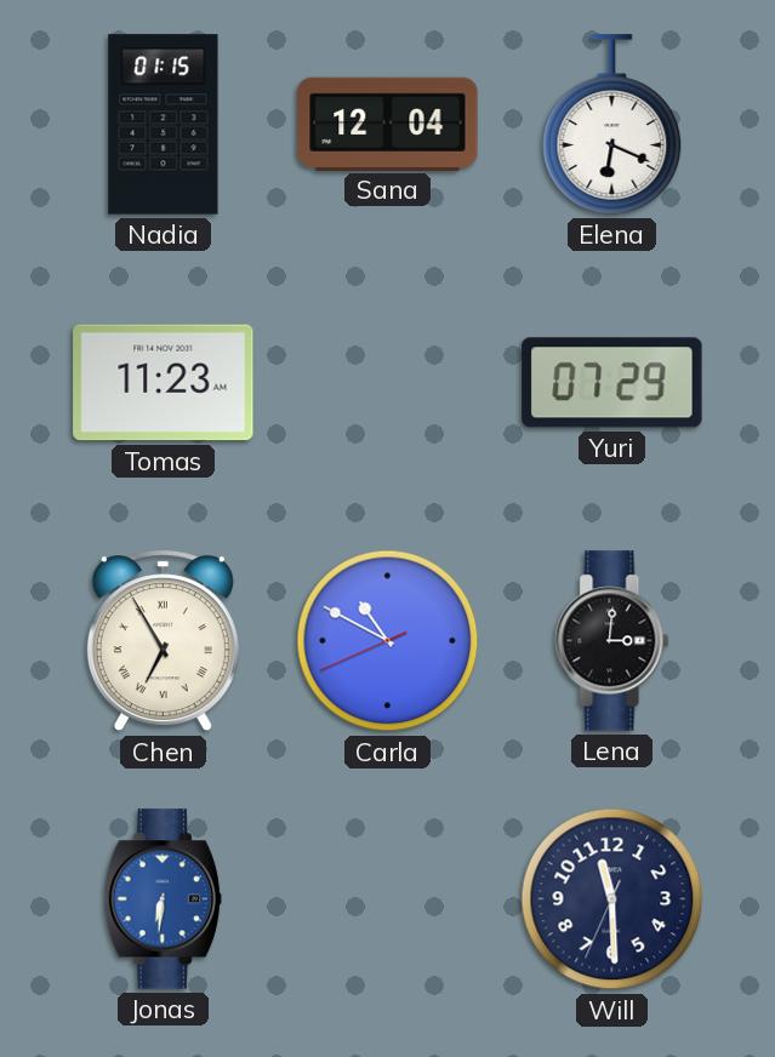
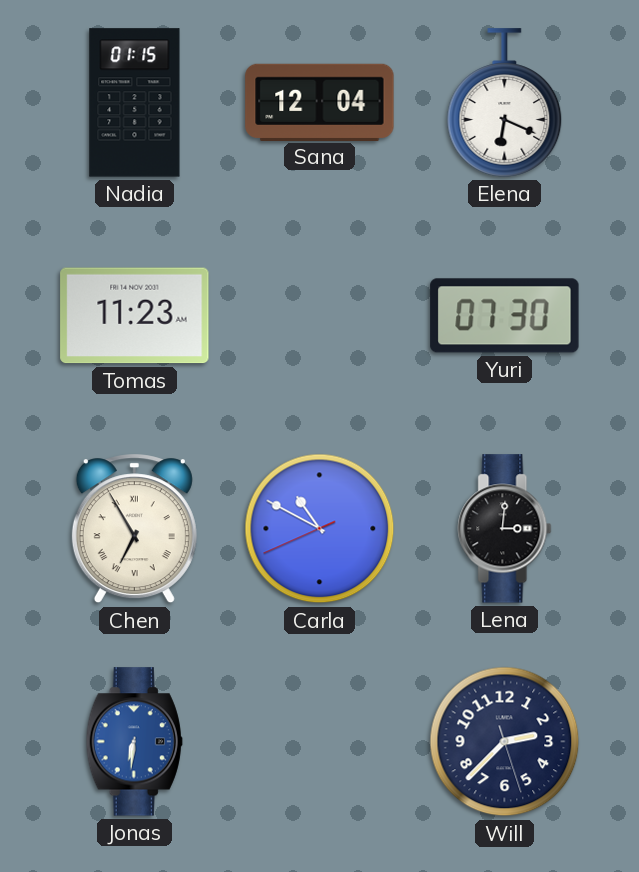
Yuri: 07:29 -> 07:30
Will: 11:29 -> 2:37
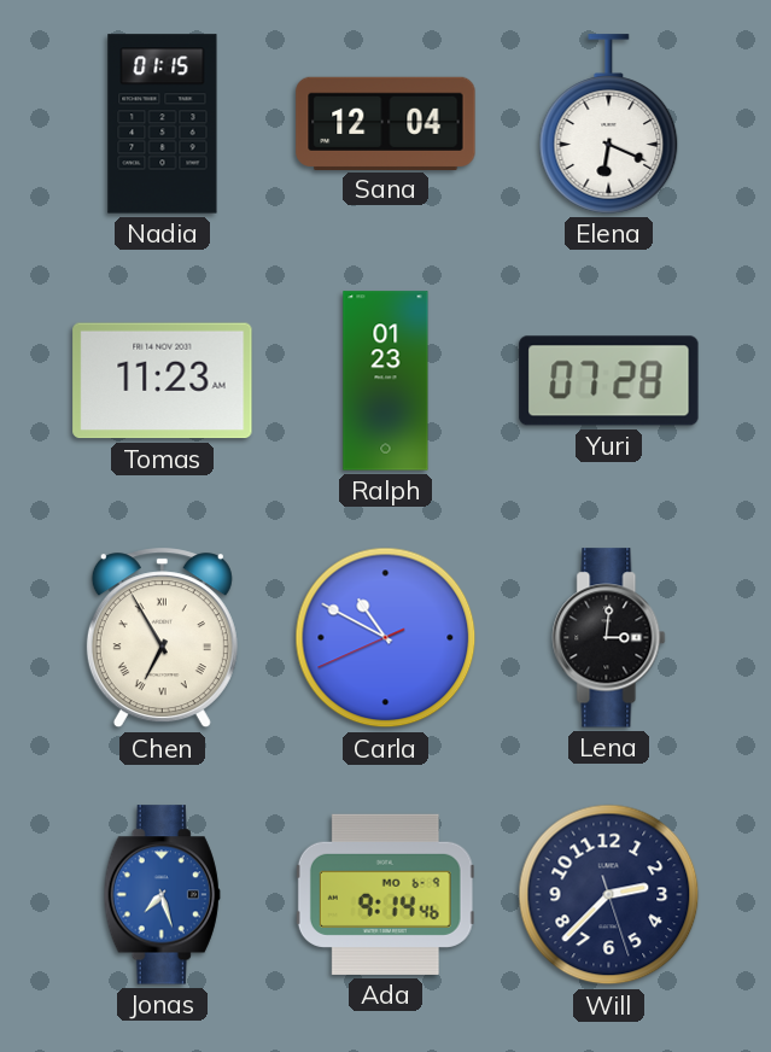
Ralph: none -> 01:23
Yuri: 07:30 -> 07:28
Jonas: 6:31 -> 7:27
Ada: none -> 9:14
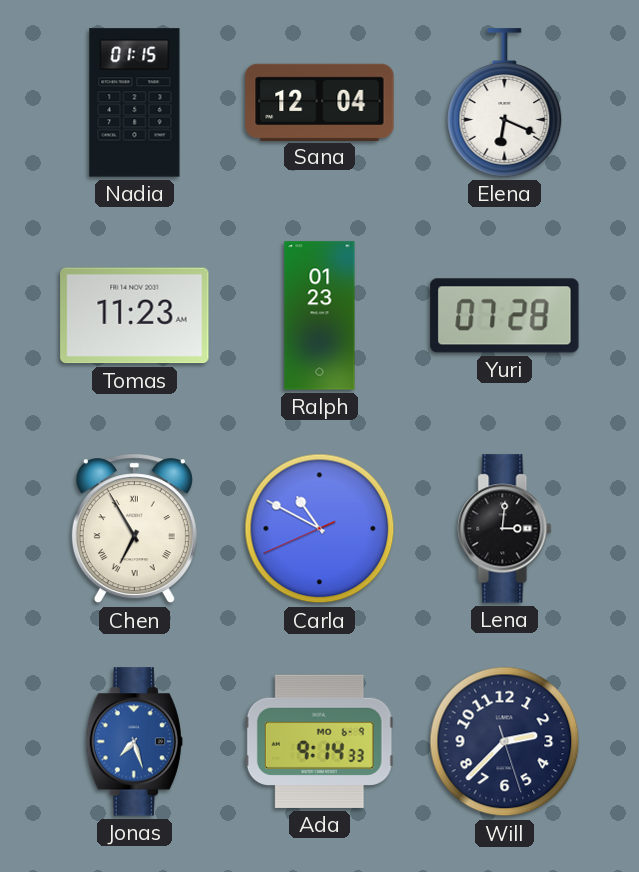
Ada: 9:14:46 -> 9:14:33
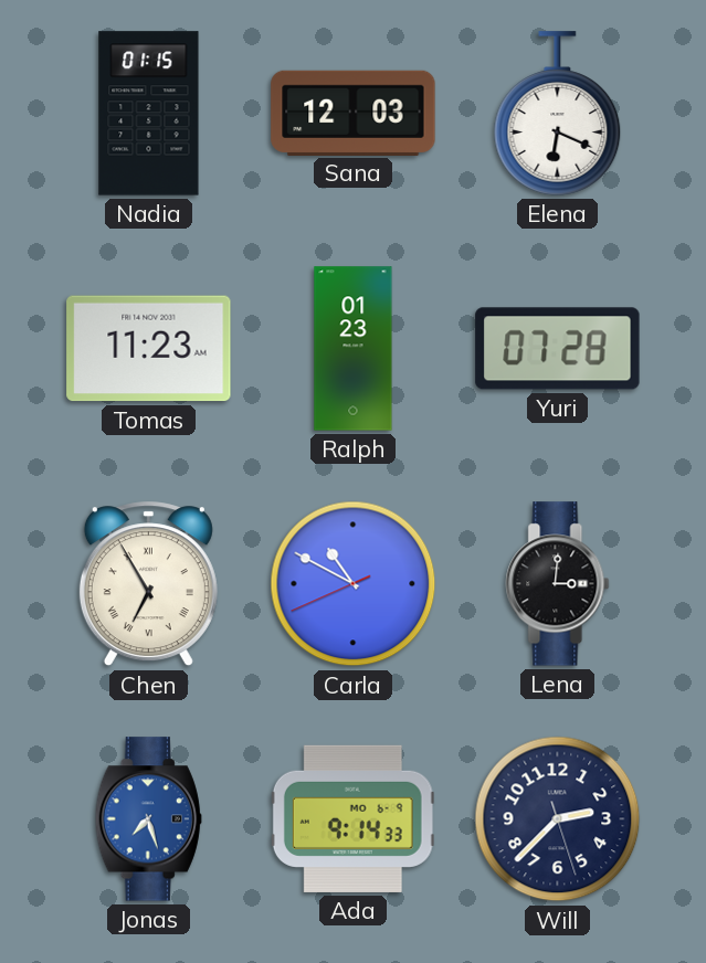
Sana: 12:04 -> 12:03
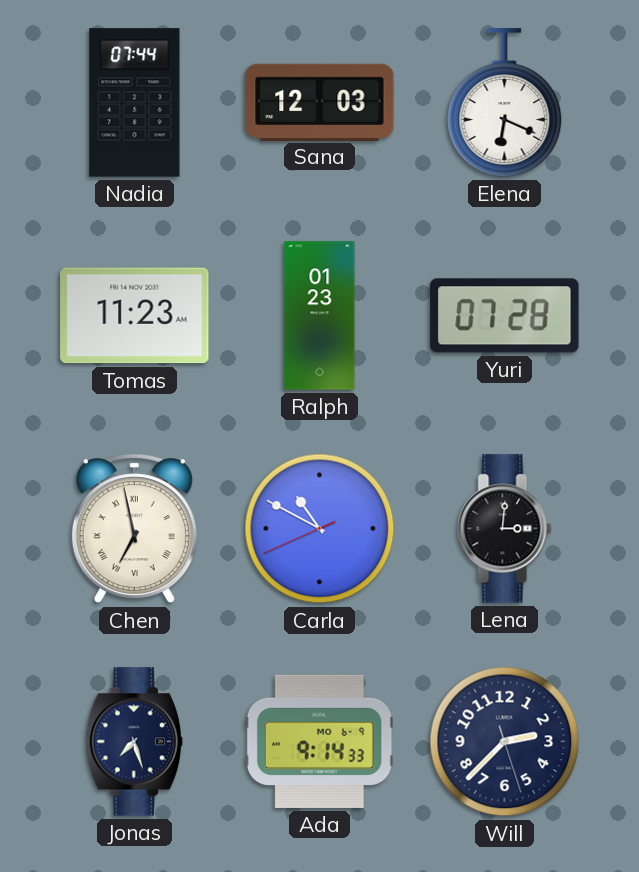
Nadia: 01:15 -> 07:44
Chen: 6:55 -> 6:58
Jonas dial: blue -> navy
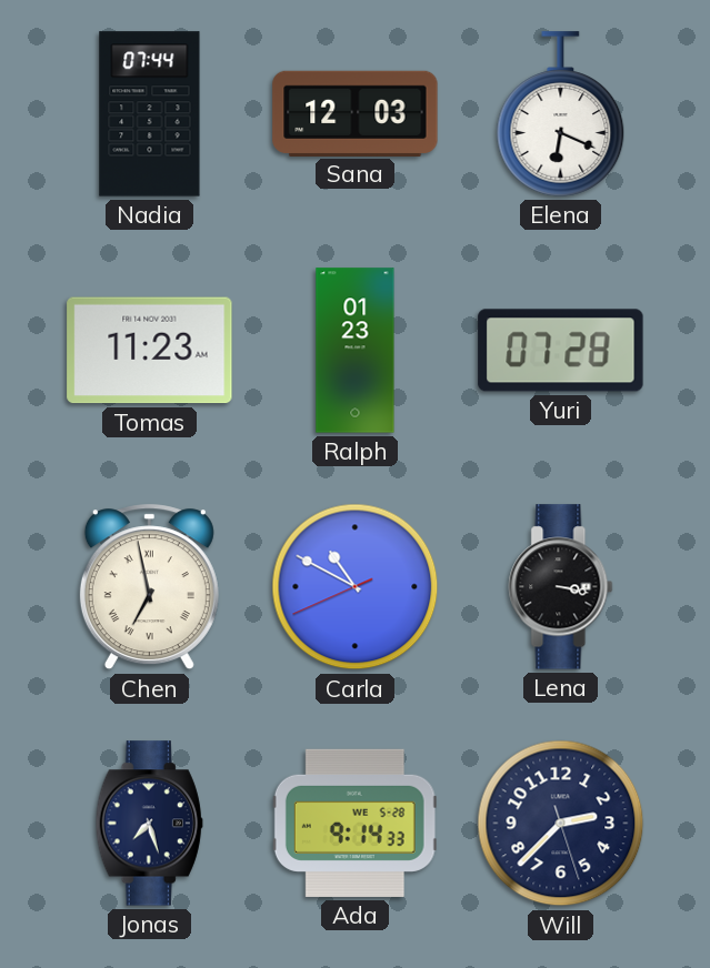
Lena: 3:01 -> 3:17
Ada date: MO 6-9 -> WE 5-28
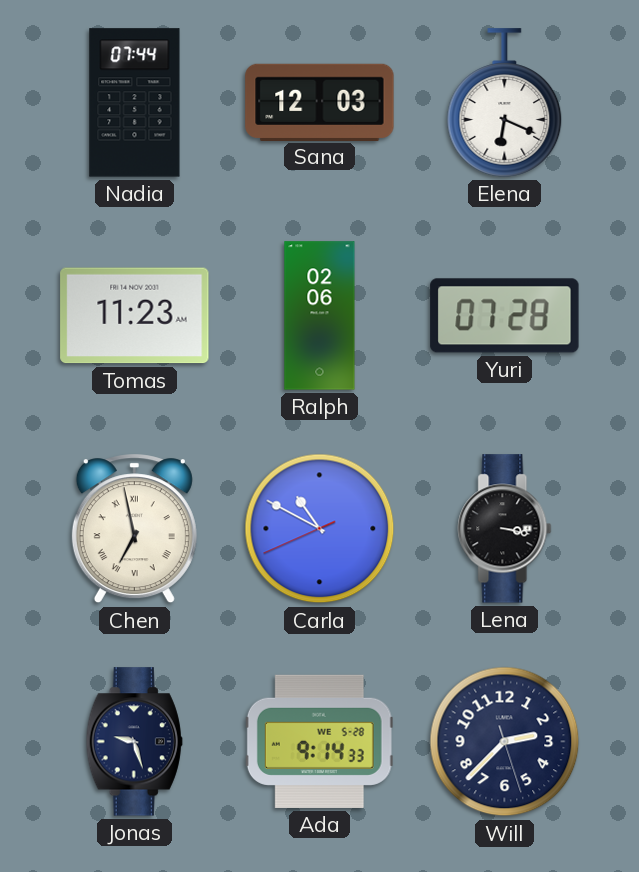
Ralph: 01:23 -> 02:06
Jonas: 7:27 -> 9:27
